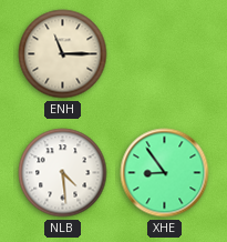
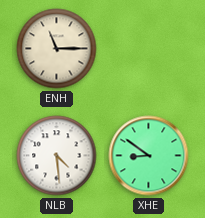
XHE: 8:54 -> 8:51
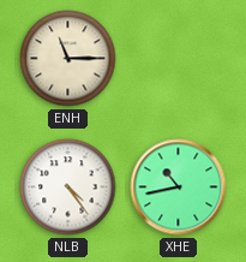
NLB: 4:29 -> 4:24
XHE: 8:51 -> 10:43
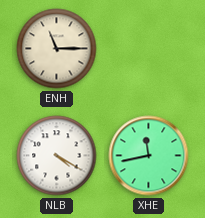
NLB: 4:24 -> 4:20
XHE: 10:43 -> 11:43
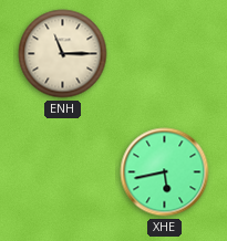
NLB: 4:20 -> none
XHE: 11:43 -> 5:43
